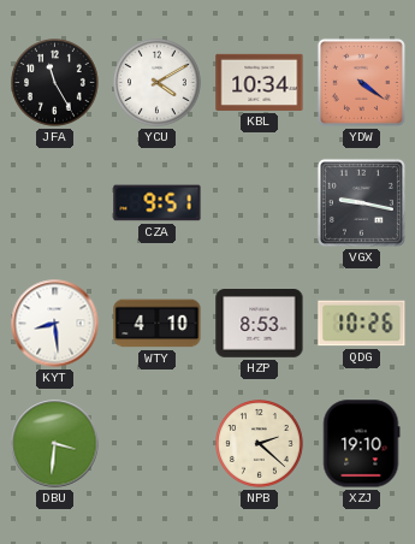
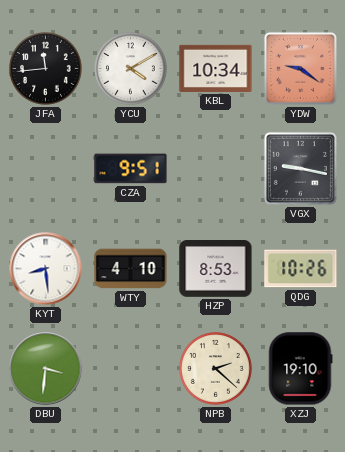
JFA: 11:25 -> 11:44
YDW: 4:21 -> 9:21
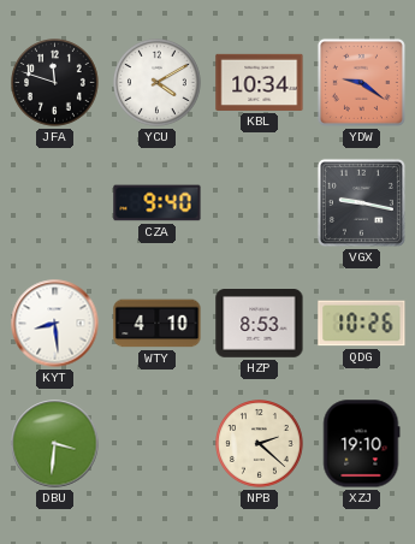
JFA: 11:44 -> 11:48
CZA: 9:51 -> 9:40
